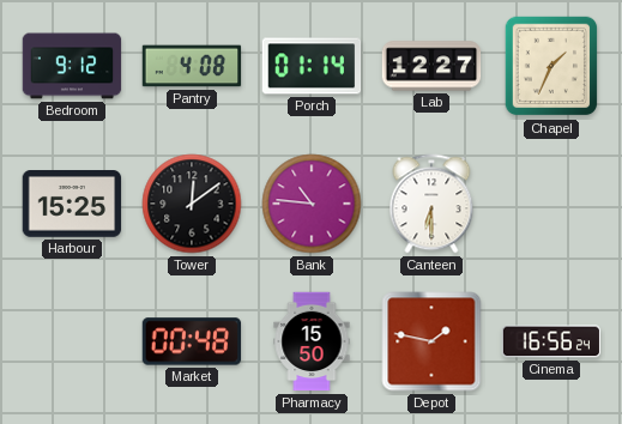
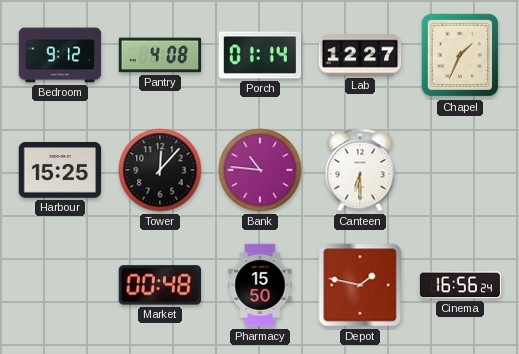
Tower: 12:09 -> 12:07
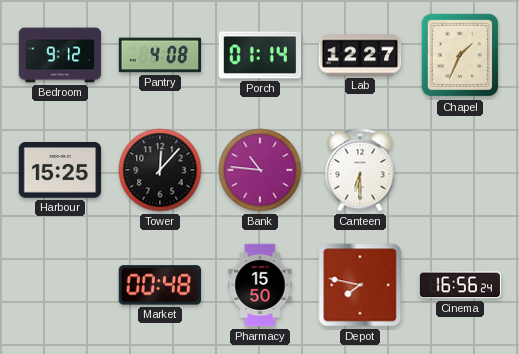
Depot: 1:47 -> 7:47
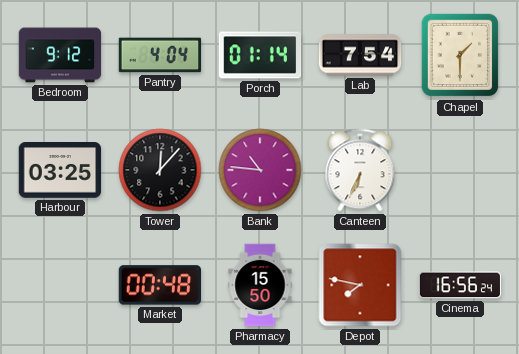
Pantry: 4:08 -> 4:04
Lab: 12:27 -> 7:54
Chapel: 1:34 -> 1:30
Harbour: 15:25 -> 03:25
Canteen: 6:30 -> 6:34
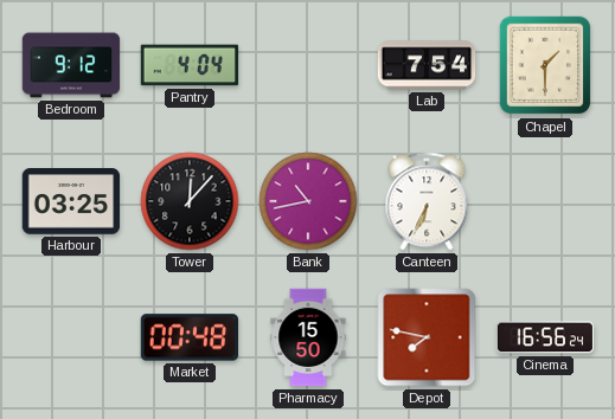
Porch: 01:14 -> none
Bank: 10:46 -> 10:43
